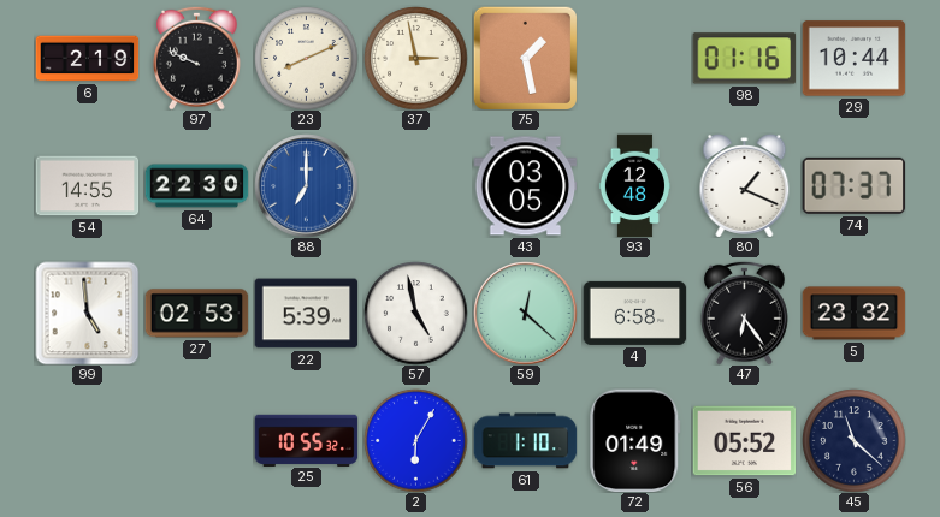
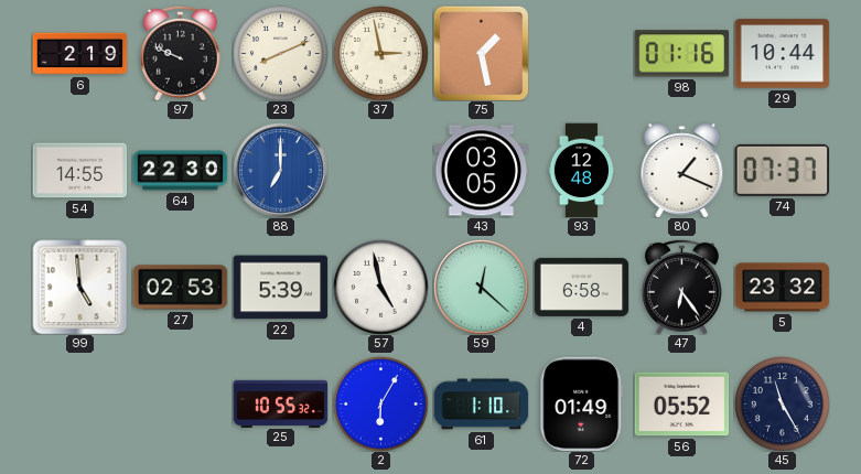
45: 11:22 -> 11:25
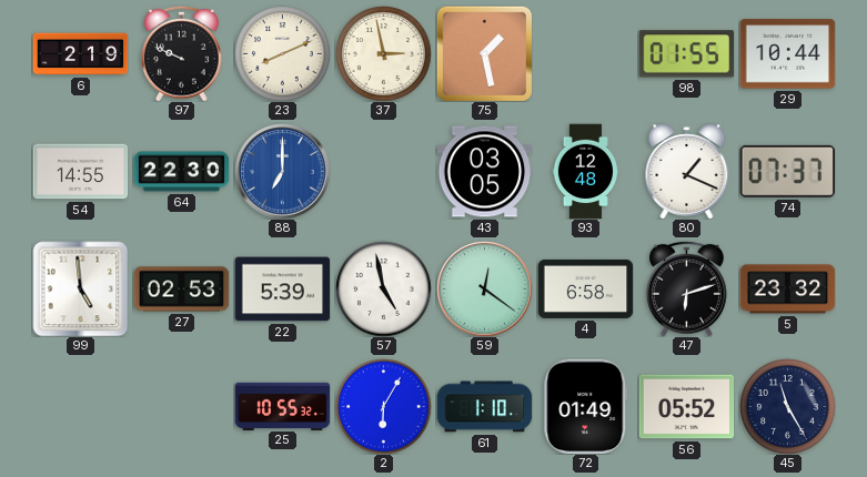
98: 01:16 -> 01:55
59: 12:22 -> 12:21
47: 6:24 -> 6:12
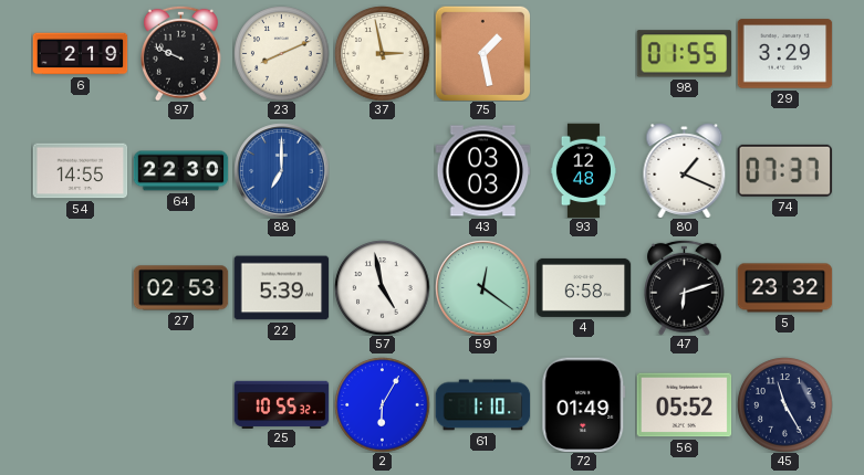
29: 10:44 -> 3:29
43: 03:05 -> 03:03
99: 4:59 -> none
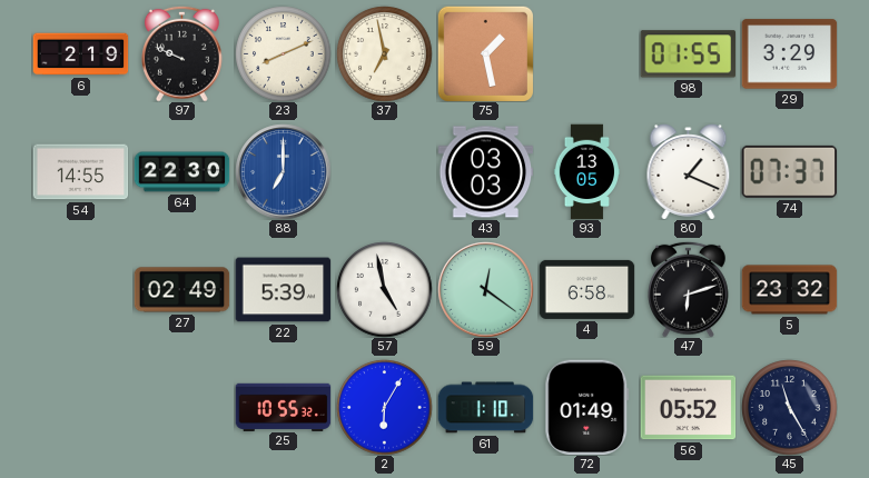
37: 2:58 -> 6:58
93: 12:48 -> 13:05
27: 02:53 -> 02:49
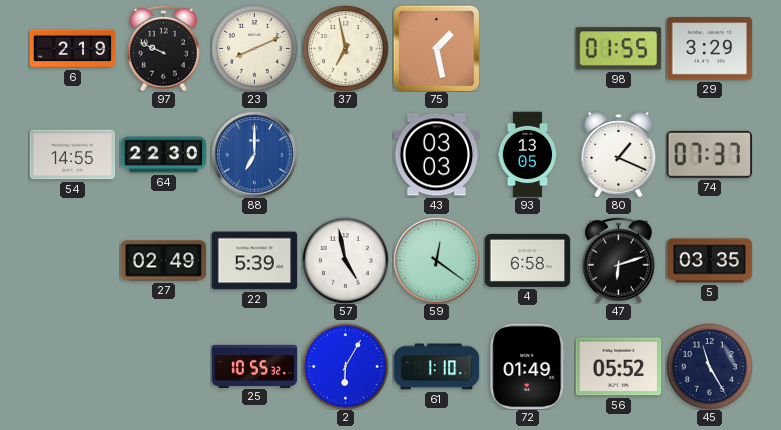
5: 23:32 -> 03:35
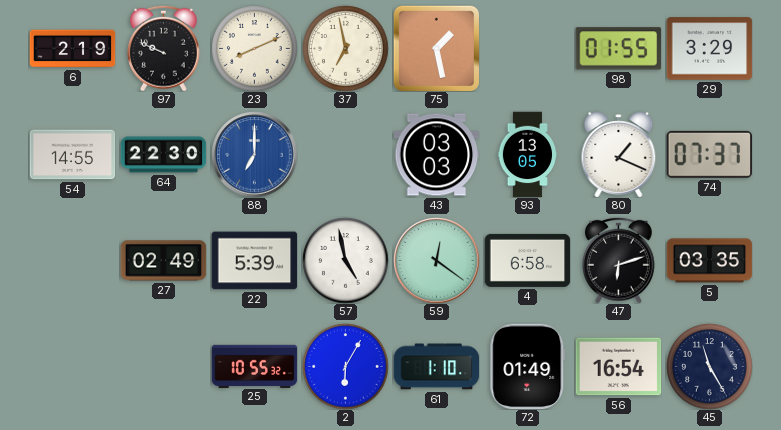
56: 05:52 -> 16:54
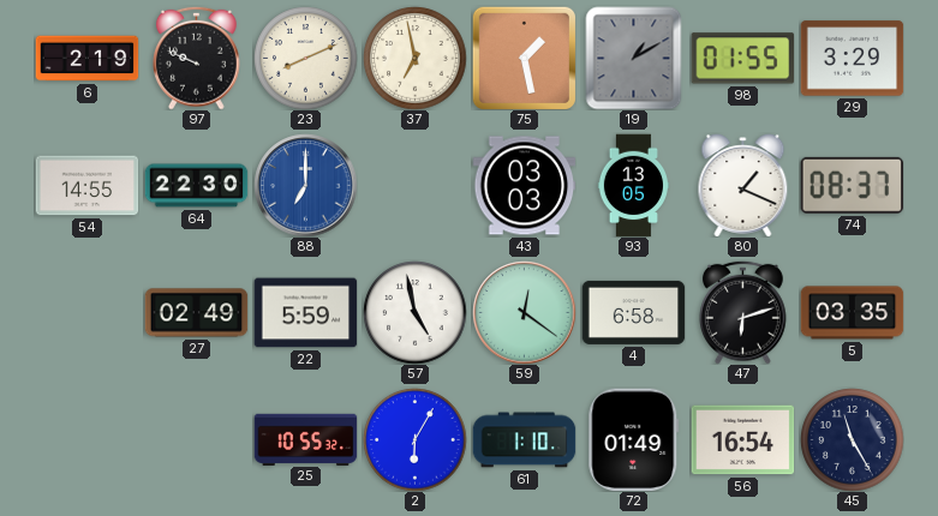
19: none -> 1:10
74: 07:37 -> 08:37
22: 5:39 -> 5:59
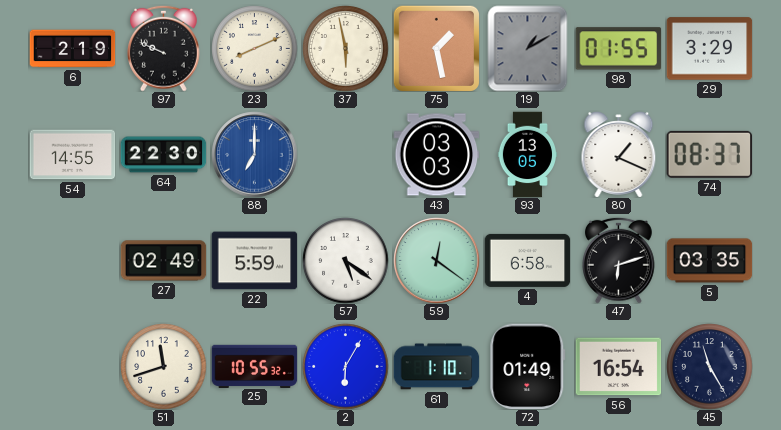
37: 6:58 -> 5:58
57: 4:58 -> 5:21
51: none -> 11:42
